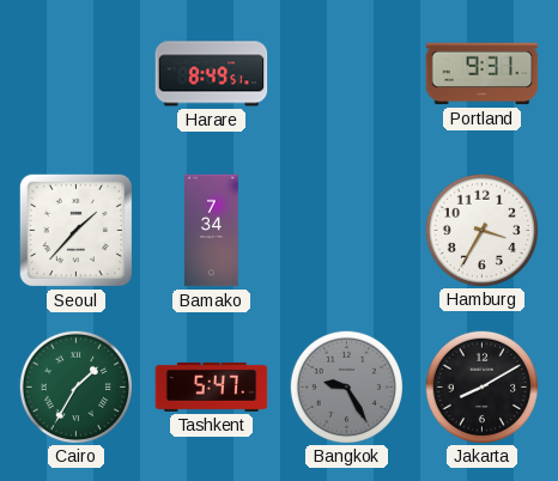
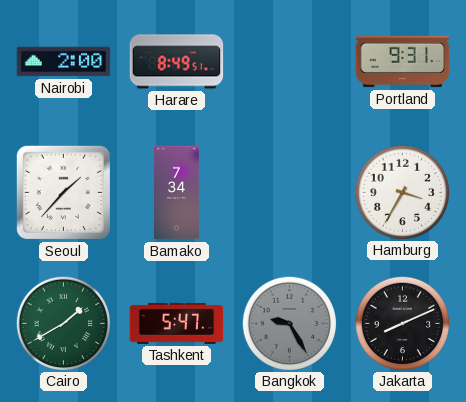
Nairobi: none -> 2:00
Cairo: 1:35 -> 1:40
Jakarta: 8:10 -> 8:11
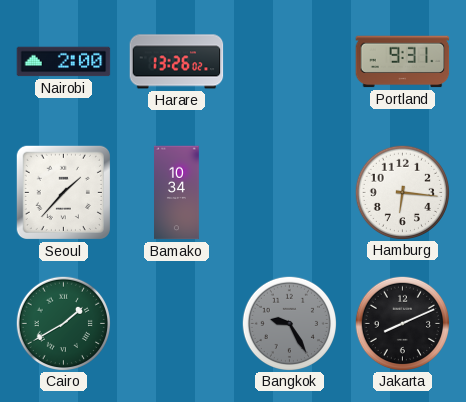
Harare: 8:49 -> 13:26
Bamako: 7:34 -> 10:34
Hamburg: 3:35 -> 6:16
Tashkent: 5:47 -> none
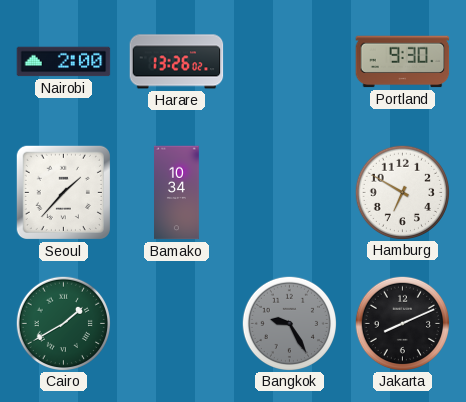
Portland: 9:31 -> 9:30
Hamburg: 6:16 -> 6:50
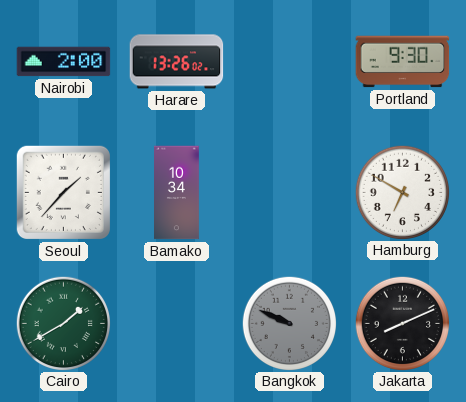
Bangkok: 9:25 -> 9:49
